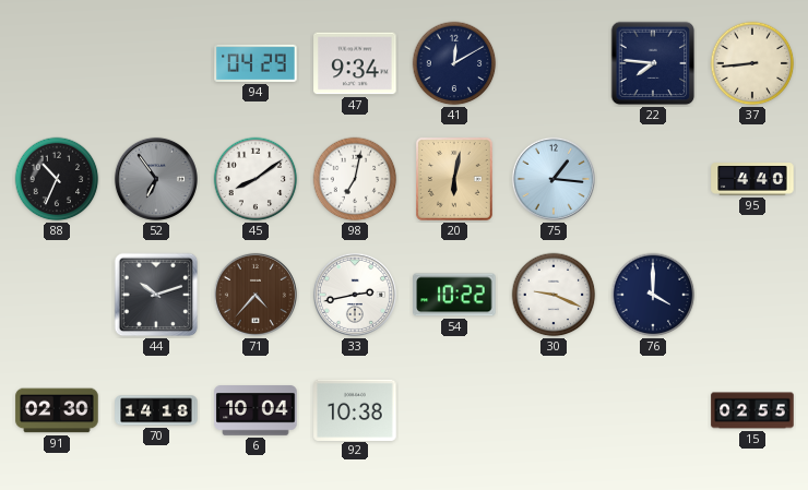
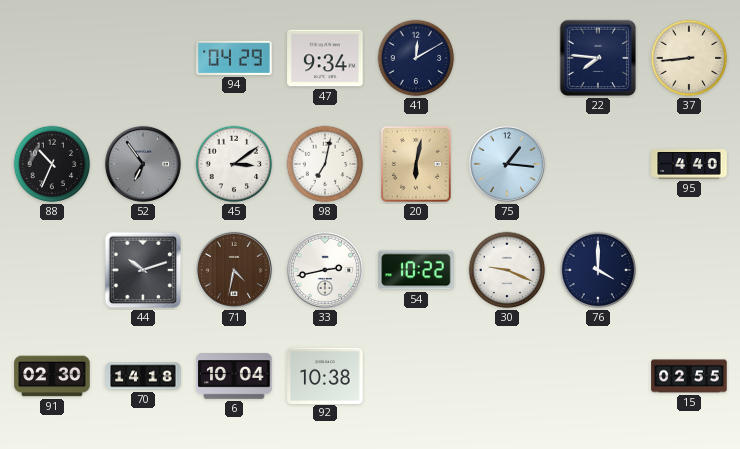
45: 8:09 -> 3:09
71: 4:37 -> 4:32
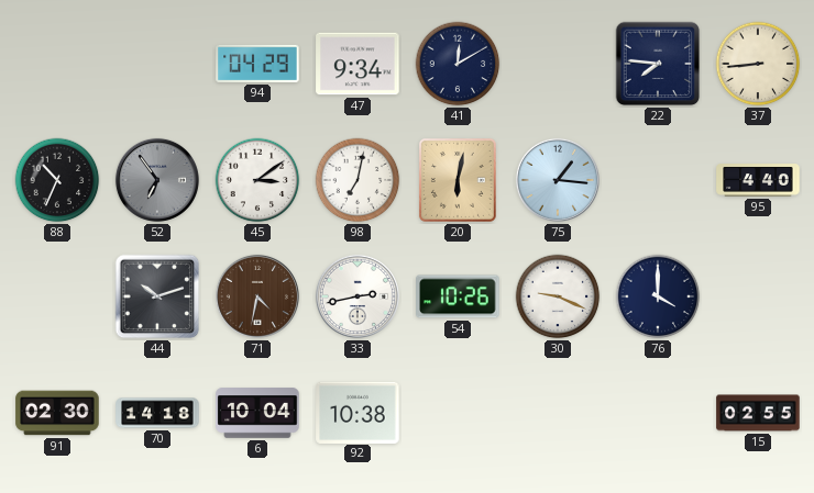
54: 10:22 -> 10:26
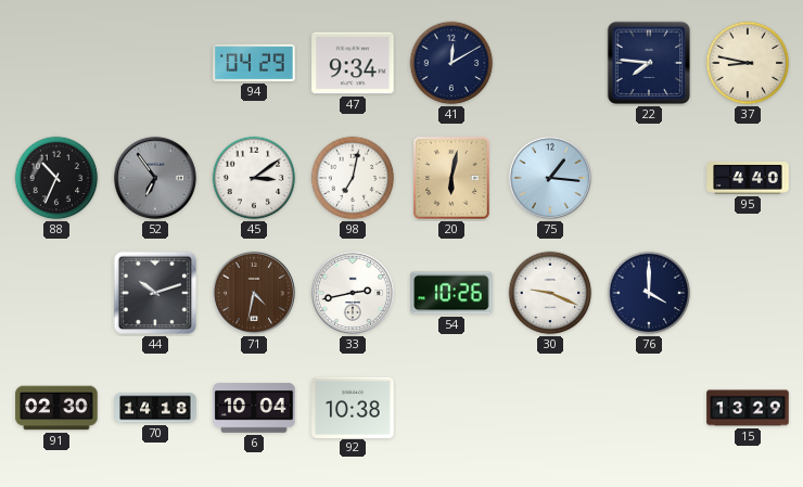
37: 8:44 -> 8:47
15: 02:55 -> 13:29
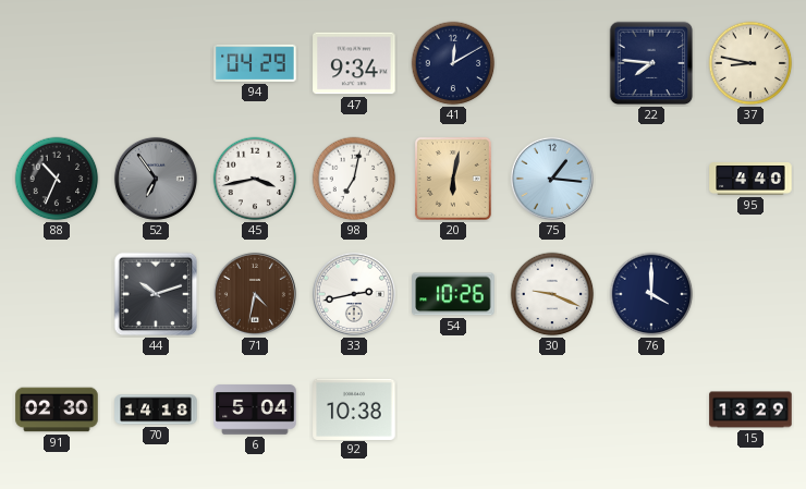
45: 3:09 -> 3:43
6: 10:04 -> 5:04
